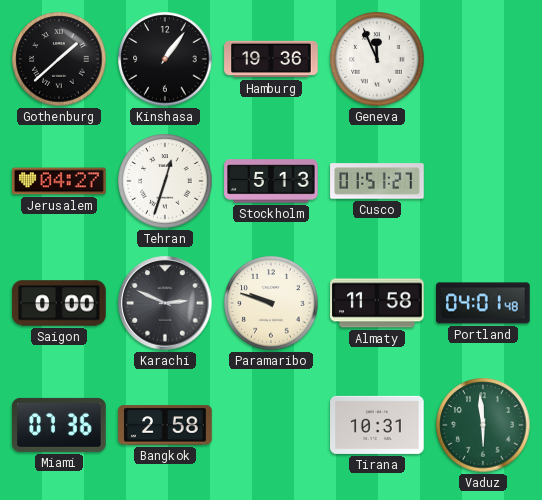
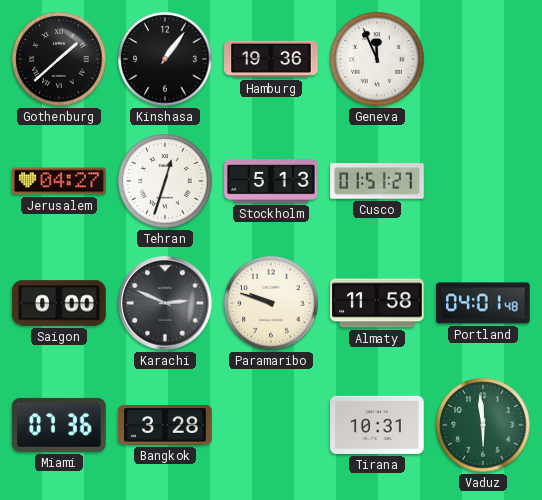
Bangkok: 2:58 -> 3:28
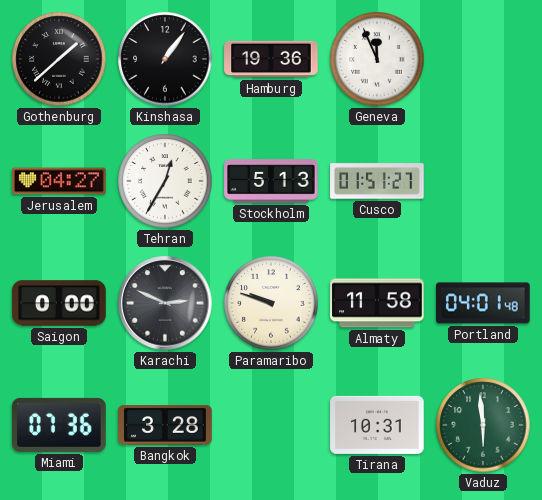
Tehran: 12:33 -> 12:35
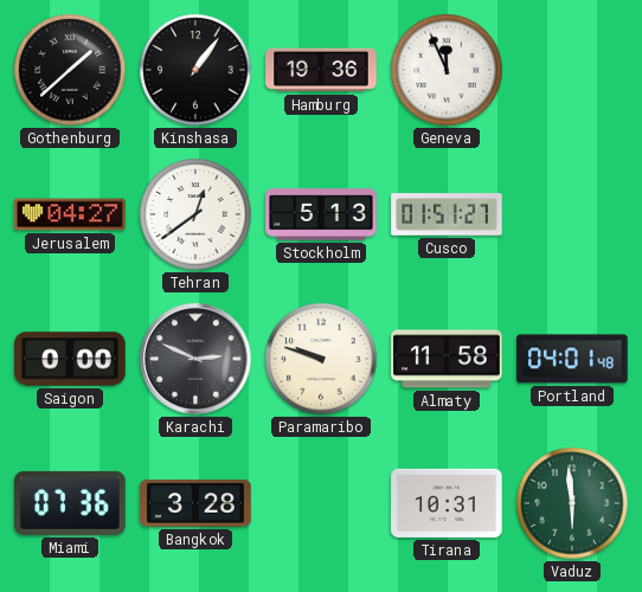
Tehran: 12:35 -> 12:39
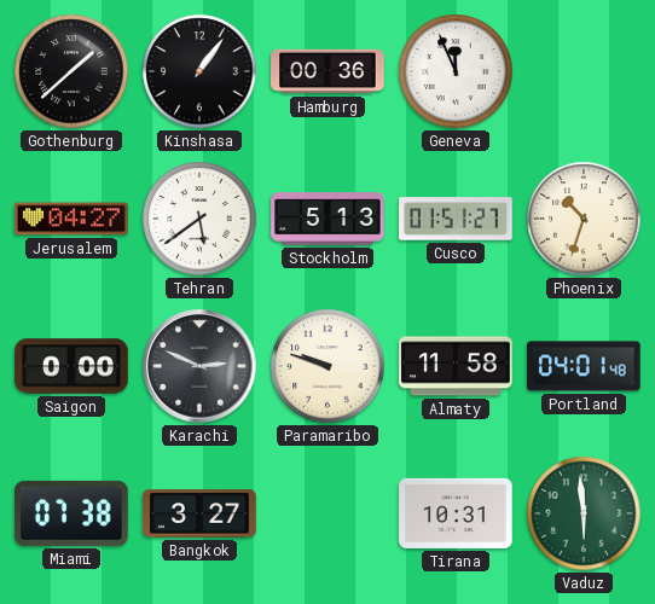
Hamburg: 19:36 -> 00:36
Tehran: 12:39 -> 5:39
Phoenix: none -> 10:33
Miami: 07:36 -> 07:38
Bangkok: 3:28 -> 3:27
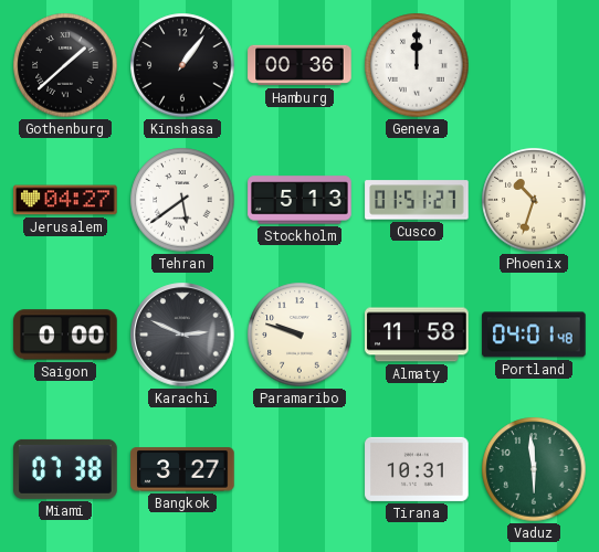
Geneva: 11:56 -> 12:00
